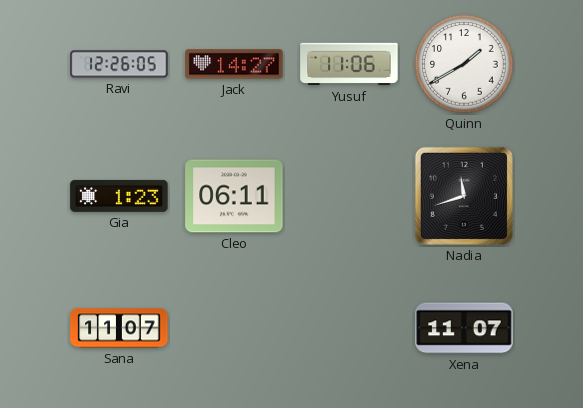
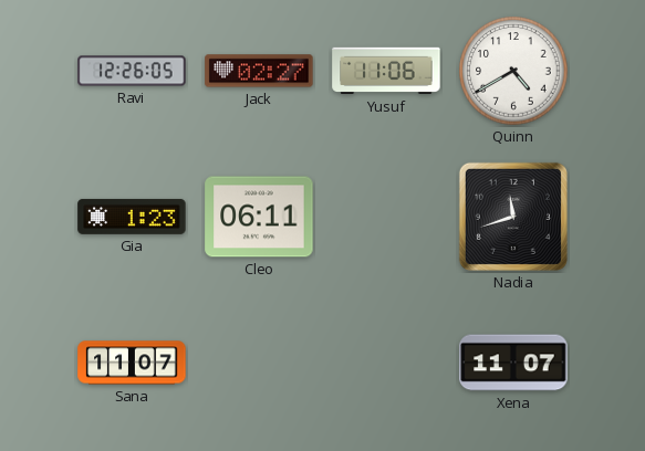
Jack: 14:27 -> 02:27
Quinn: 1:40 -> 4:40
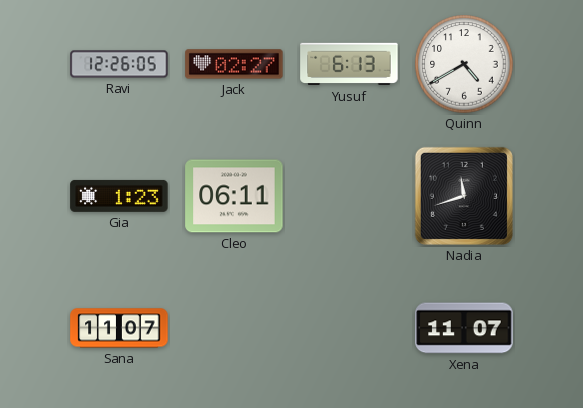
Yusuf: 11:06 -> 6:13
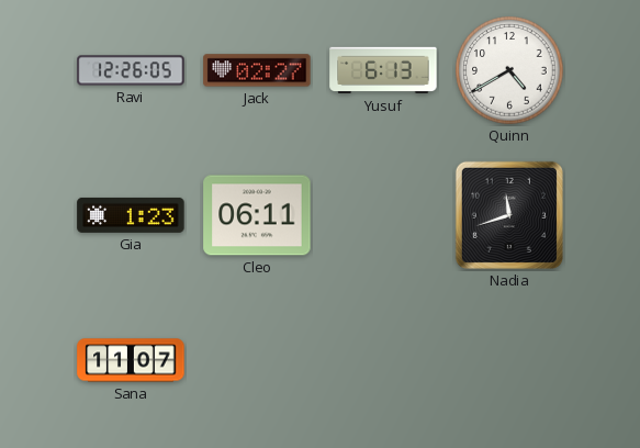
Xena: 11:07 -> none
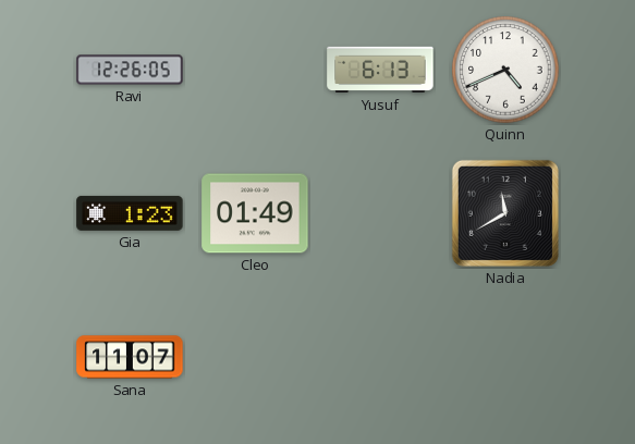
Jack: 02:27 -> none
Quinn: 4:40 -> 4:41
Cleo: 06:11 -> 01:49
Nadia: 11:42 -> 11:40
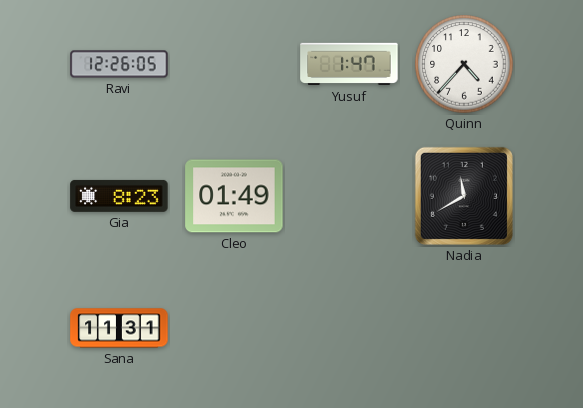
Yusuf: 6:13 -> 1:47
Quinn: 4:41 -> 4:37
Gia: 1:23 -> 8:23
Sana: 11:07 -> 11:31
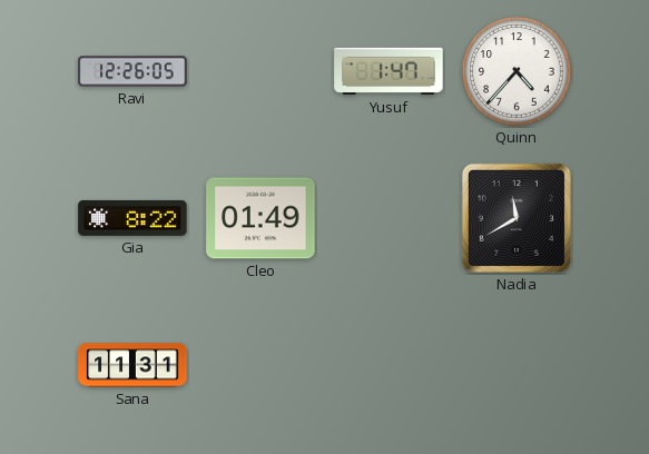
Gia: 8:23 -> 8:22
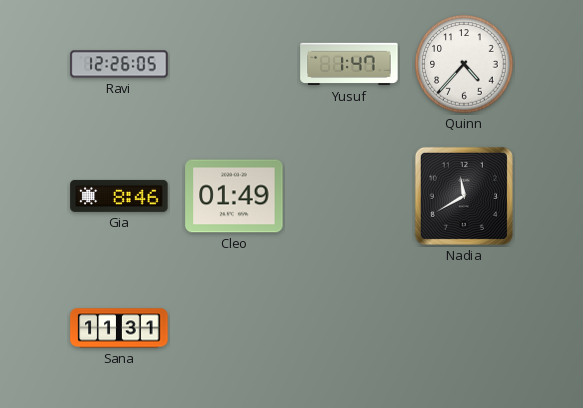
Gia: 8:22 -> 8:46
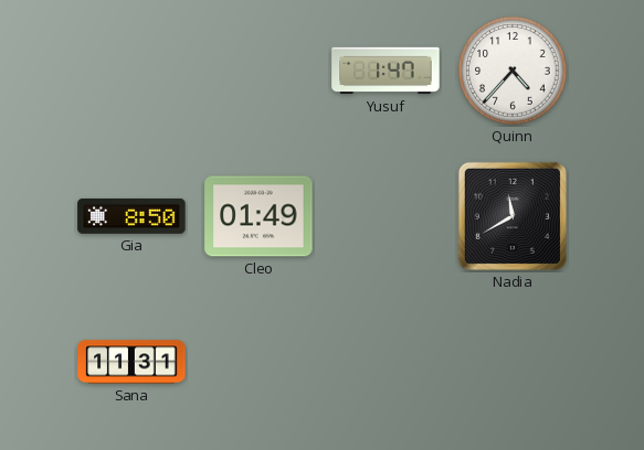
Ravi: 12:26 -> none
Gia: 8:46 -> 8:50
